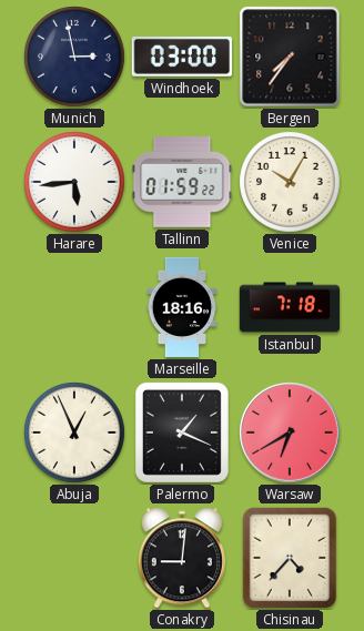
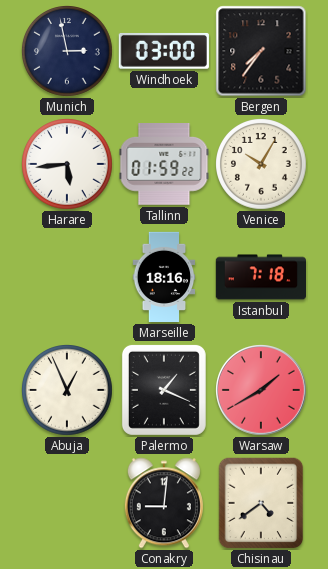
Warsaw: 6:40 -> 1:40
Chisinau: 4:37 -> 4:39
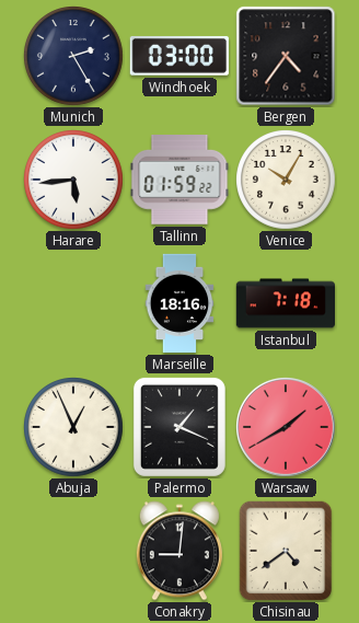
Munich: 2:58 -> 2:25
Bergen: 7:36 -> 4:36
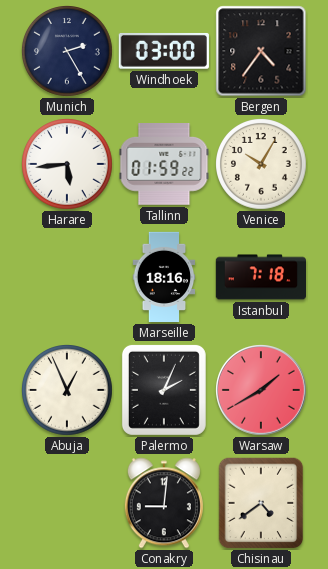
Palermo: 1:19 -> 2:04
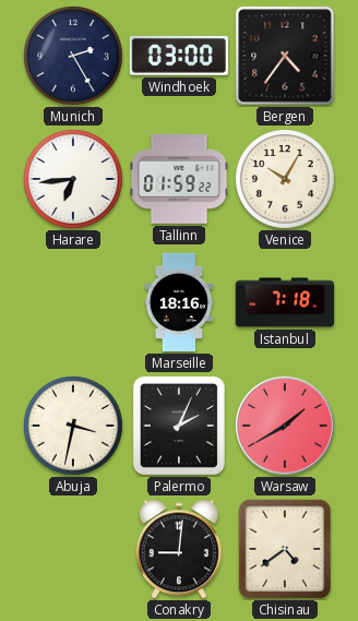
Harare: 5:44 -> 6:44
Abuja: 12:56 -> 3:32
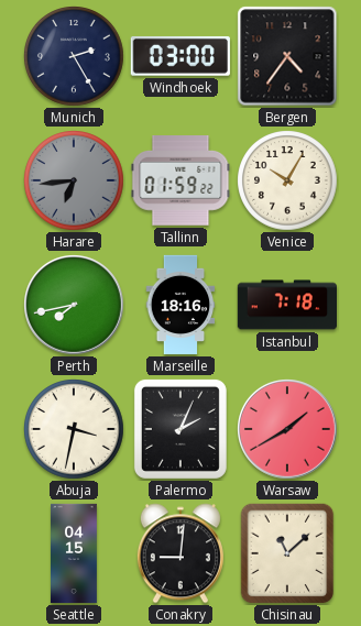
Harare dial: white -> grey
Perth: none -> 7:43
Seattle: none -> 04:15
Chisinau: 4:39 -> 11:08
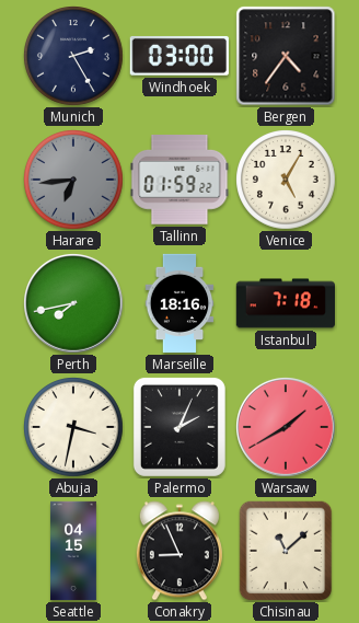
Venice: 10:05 -> 5:05
Conakry: 9:01 -> 8:56
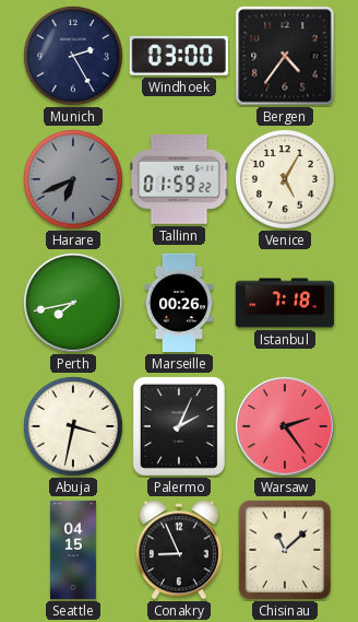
Harare: 6:44 -> 6:41
Marseille: 18:16 -> 00:26
Warsaw: 1:40 -> 2:24
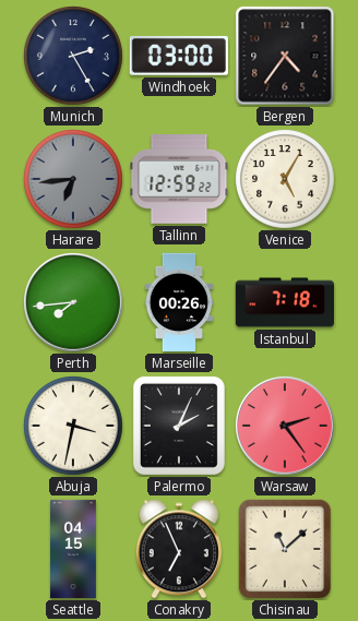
Harare: 6:41 -> 6:44
Tallinn: 01:59 -> 12:59
Perth: 7:43 -> 7:44
Conakry: 8:56 -> 6:56
